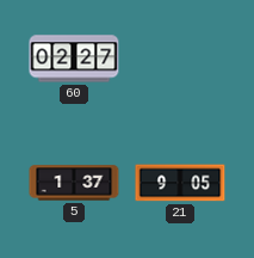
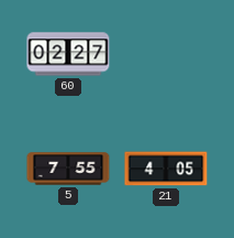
5: 1:37 -> 7:55
21: 9:05 -> 4:05
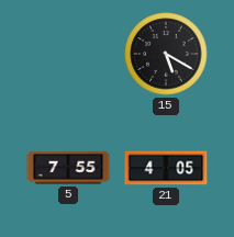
60: 02:27 -> none
15: none -> 5:20
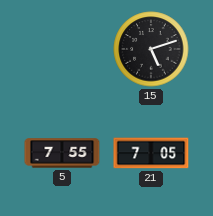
15: 5:20 -> 5:12
21: 4:05 -> 7:05
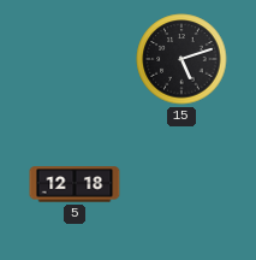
5: 7:55 -> 12:18
21: 7:05 -> none
